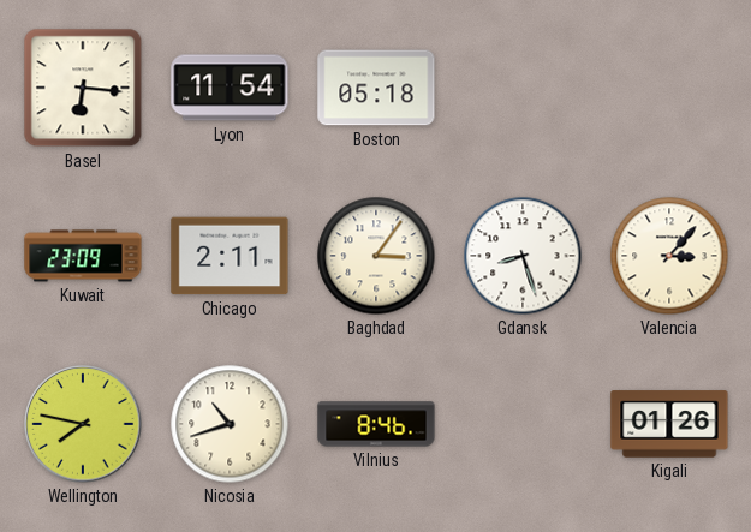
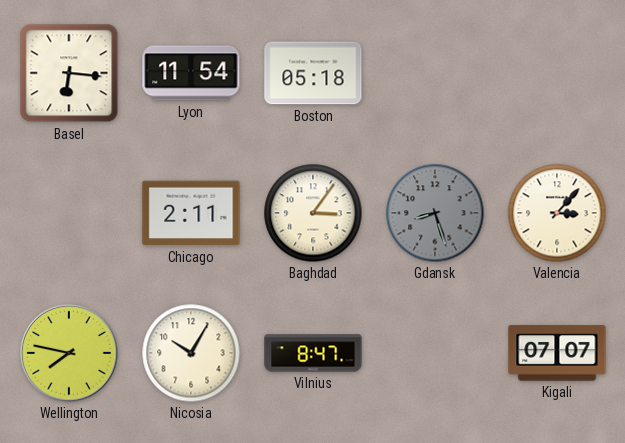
Kuwait: 23:09 -> none
Gdansk dial: white -> grey
Nicosia: 10:42 -> 10:05
Vilnius: 8:46 -> 8:47
Kigali: 01:26 -> 07:07
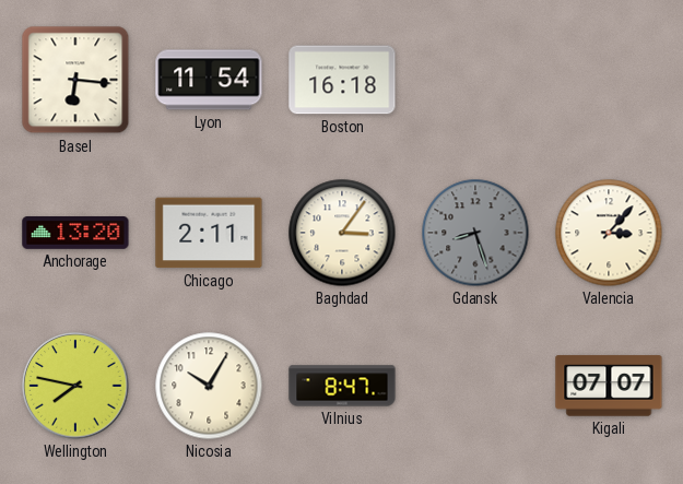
Boston: 05:18 -> 16:18
Anchorage: none -> 13:20
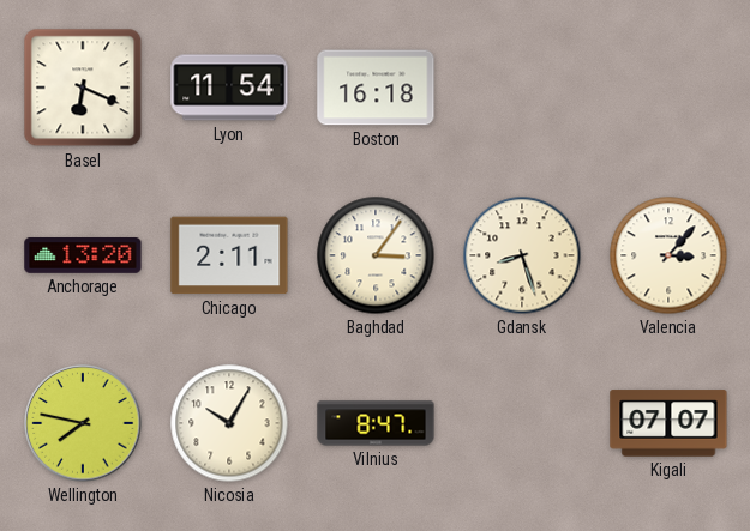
Basel: 6:16 -> 6:19
Gdansk dial: grey -> cream
